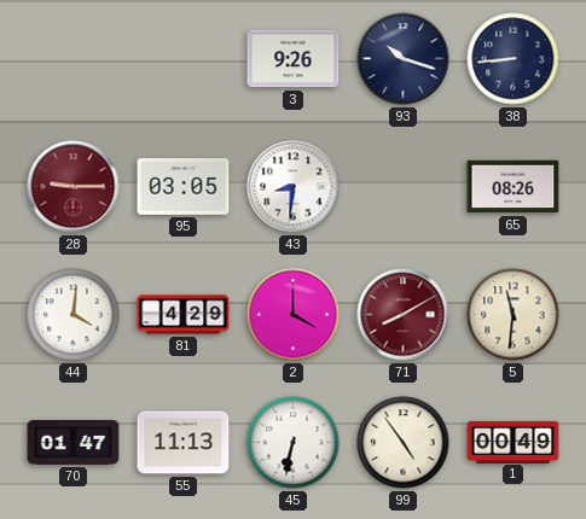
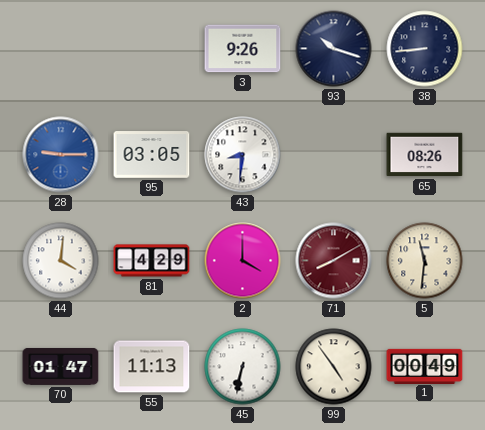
28 dial: burgundy -> blue
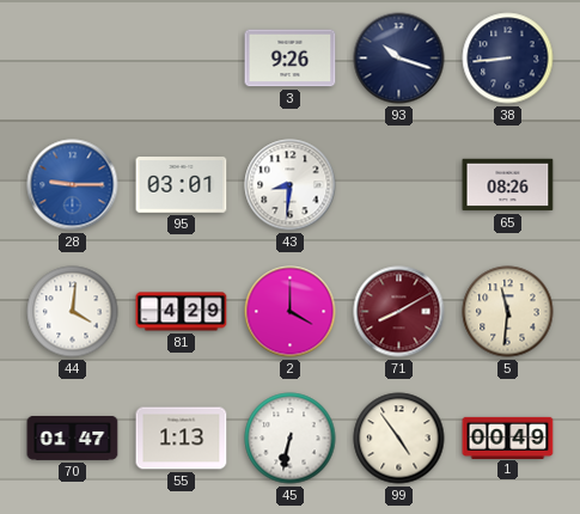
95: 03:05 -> 03:01
55: 11:13 -> 1:13
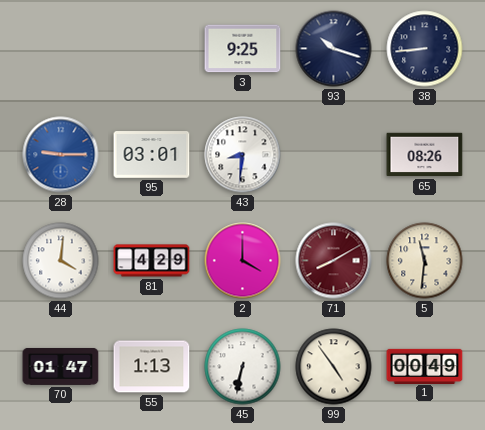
3: 9:26 -> 9:25
